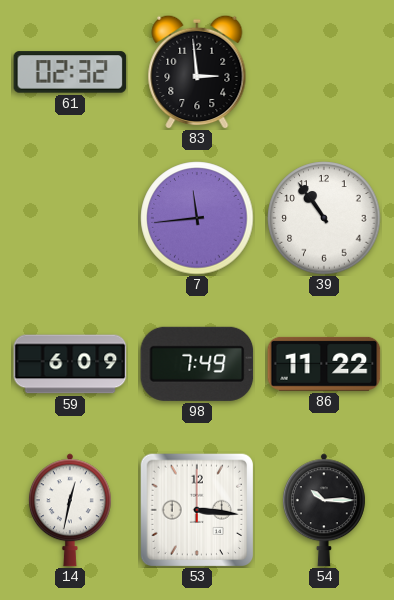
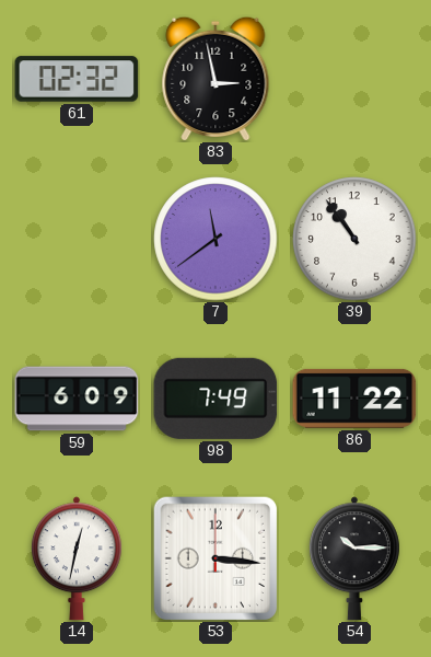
83: 2:59 -> 2:58
7: 11:44 -> 11:39
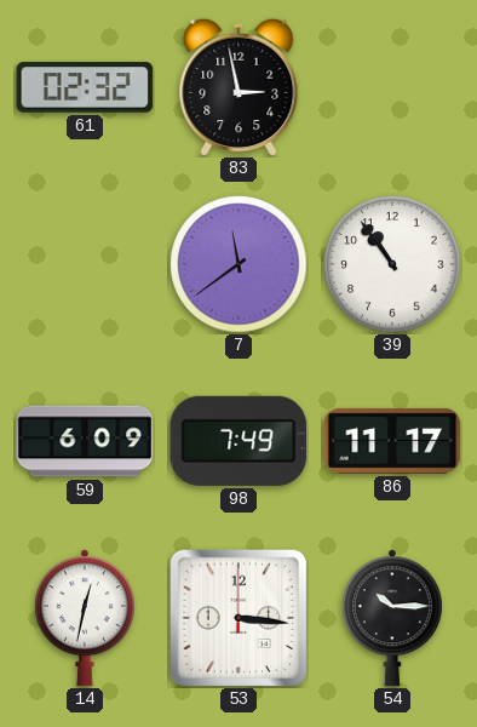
86: 11:22 -> 11:17
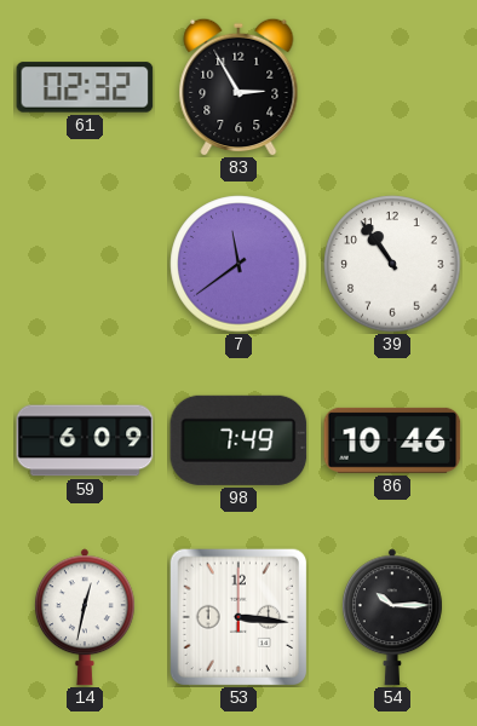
83: 2:58 -> 2:55
86: 11:17 -> 10:46
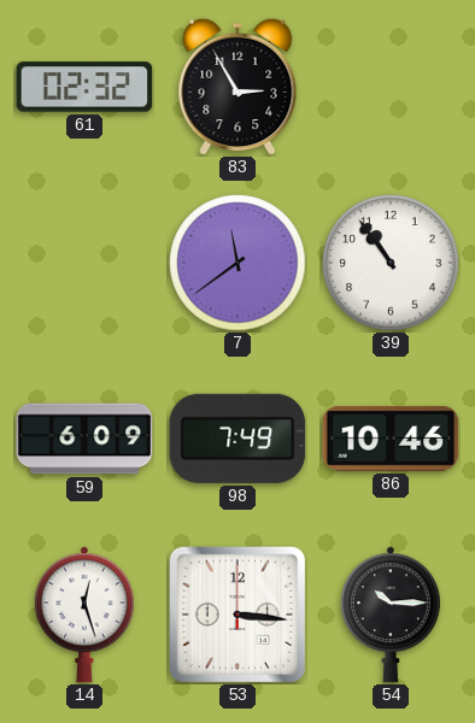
14: 12:32 -> 12:27
